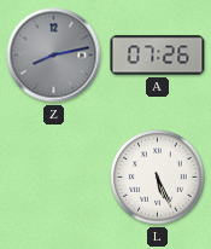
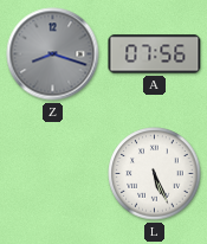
Z: 8:13 -> 8:18
A: 07:26 -> 07:56
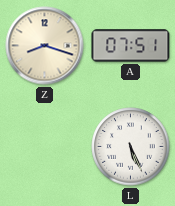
Z dial: grey -> cream
A: 07:56 -> 07:51
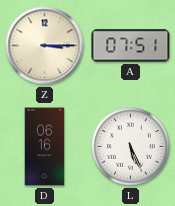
Z: 8:18 -> 3:15
D: none -> 06:16
